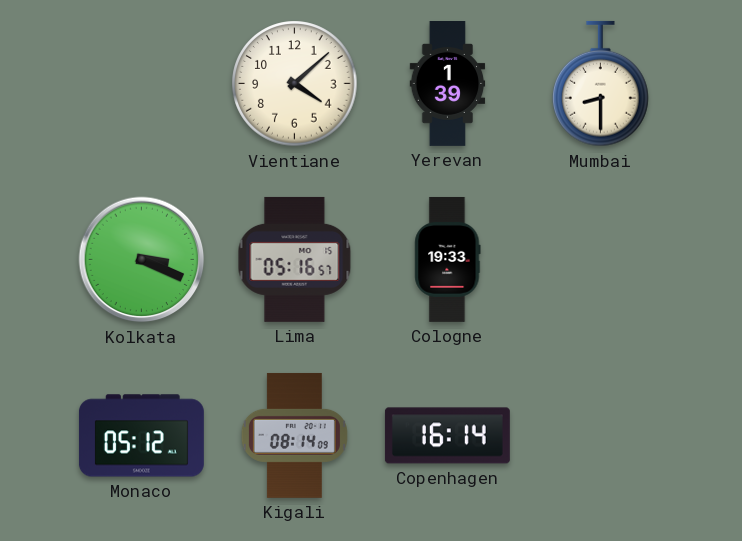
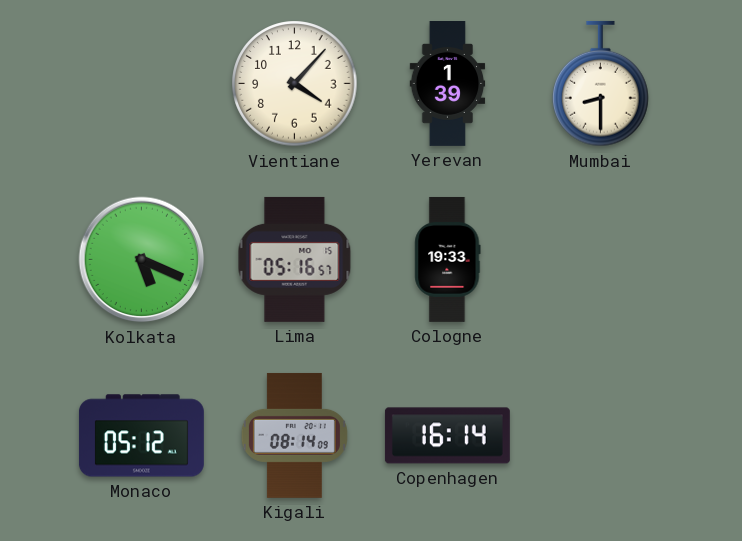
Vientiane: 4:08 -> 4:07
Kolkata: 3:19 -> 5:19
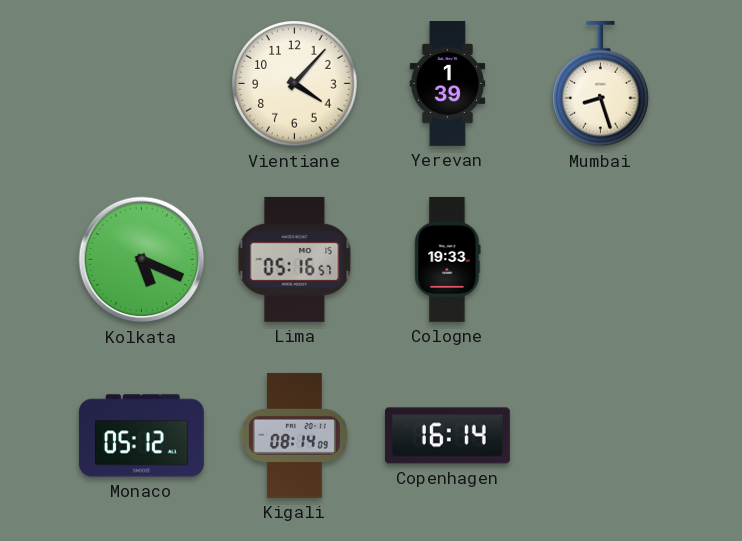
Mumbai: 8:30 -> 8:27
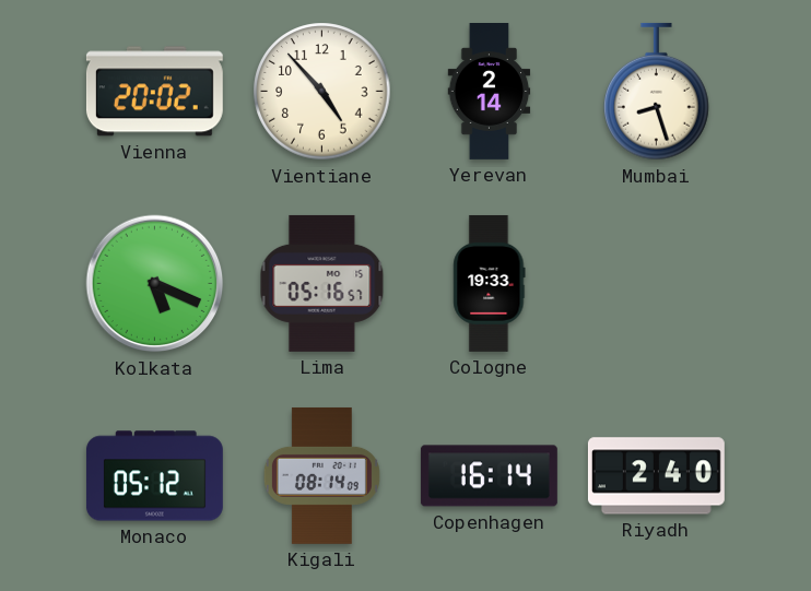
Vienna: none -> 20:02
Vientiane: 4:07 -> 4:53
Yerevan: 1:39 -> 2:14
Riyadh: none -> 2:40
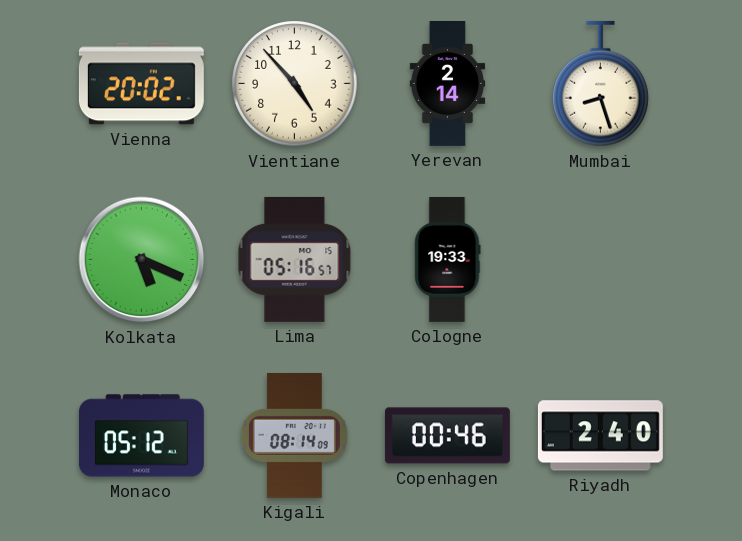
Copenhagen: 16:14 -> 00:46
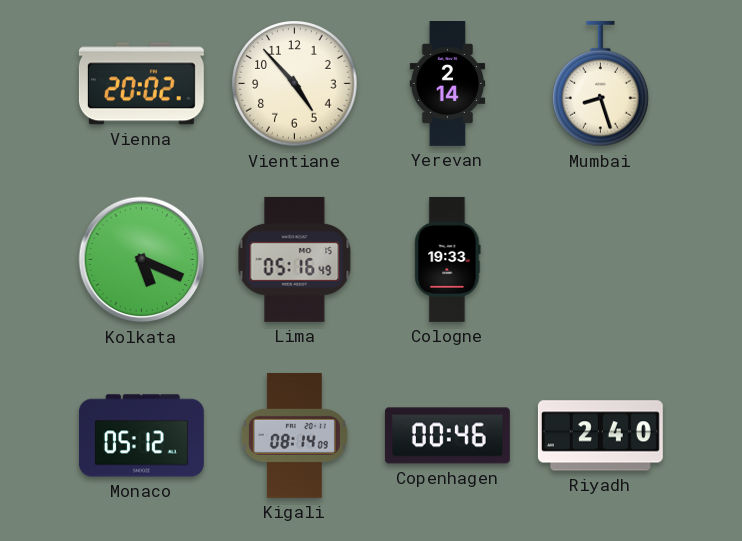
Lima: 05:16:57 -> 05:16:49
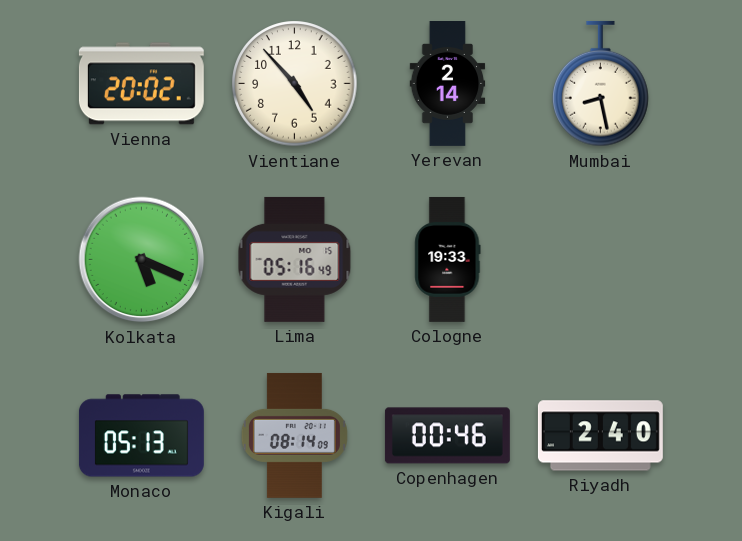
Mumbai: 8:27 -> 8:28
Monaco: 05:12 -> 05:13
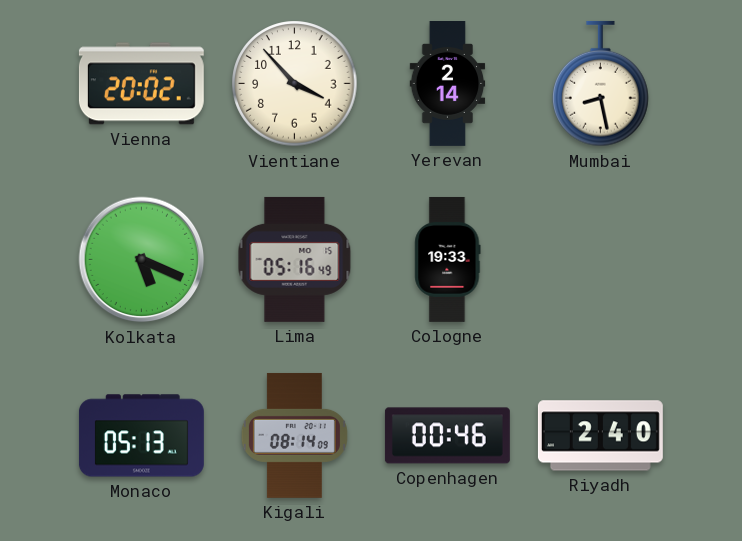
Vientiane: 4:53 -> 3:53
